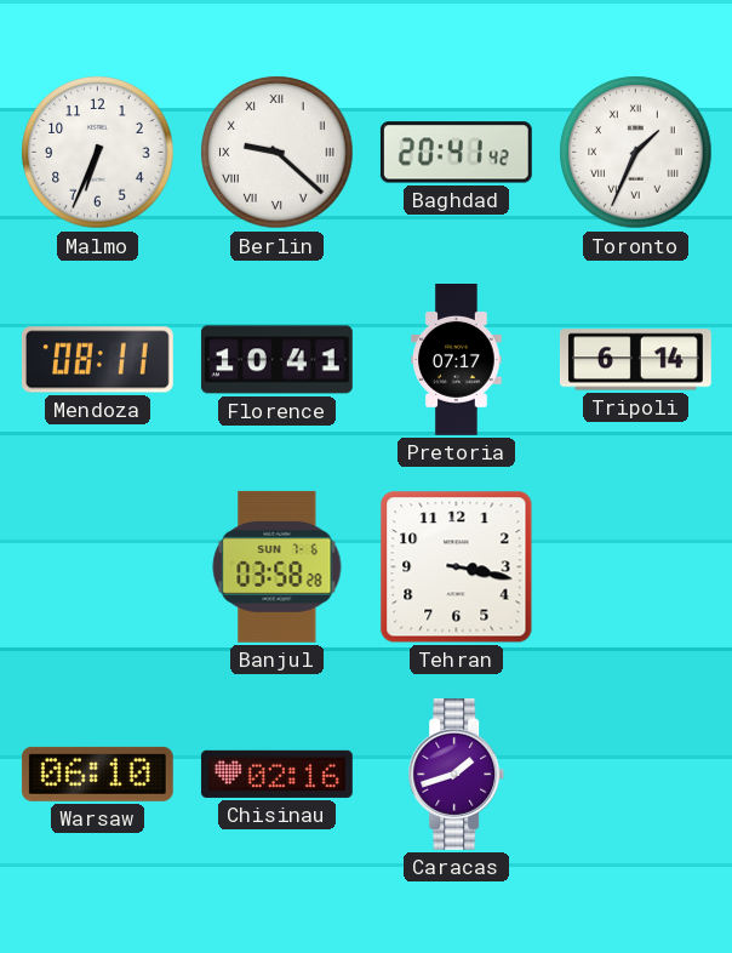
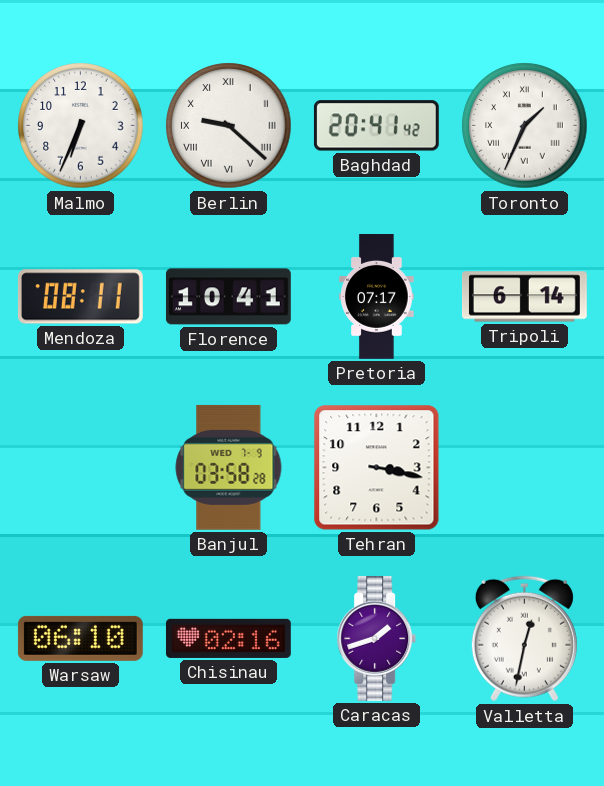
Banjul date: SUN 7-6 -> WED 7-9
Valletta: none -> 12:32
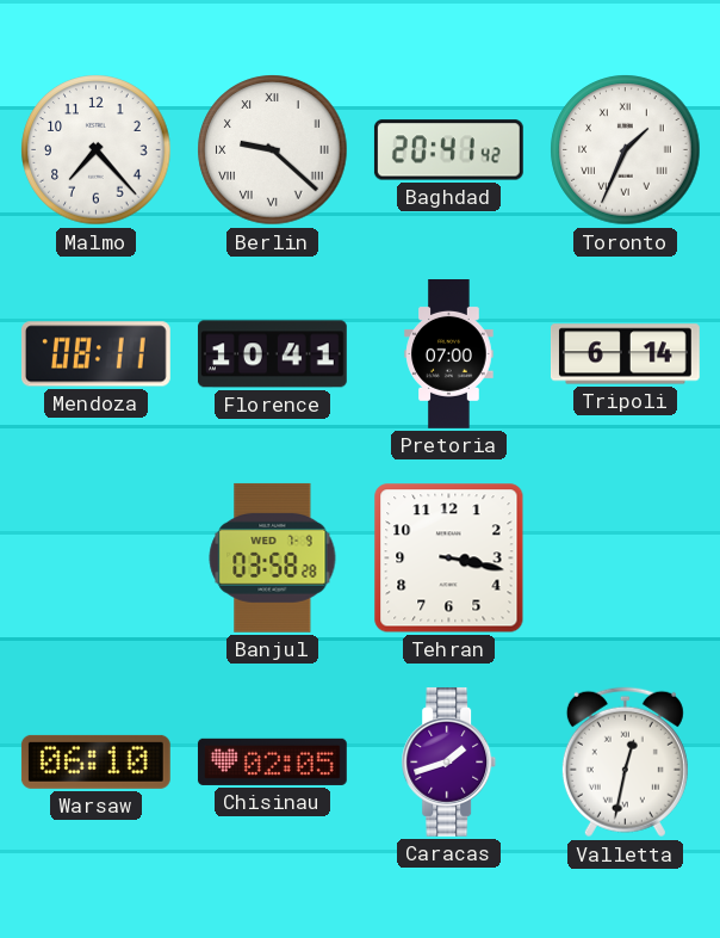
Malmo: 6:34 -> 7:23
Pretoria: 07:17 -> 07:00
Chisinau: 02:16 -> 02:05
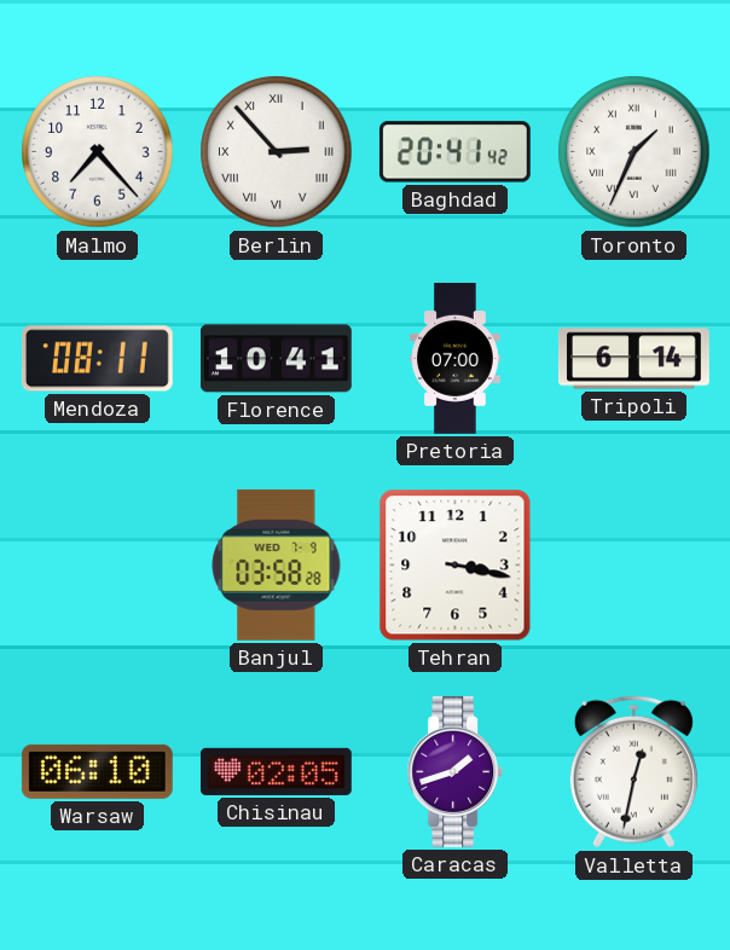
Berlin: 9:22 -> 2:53
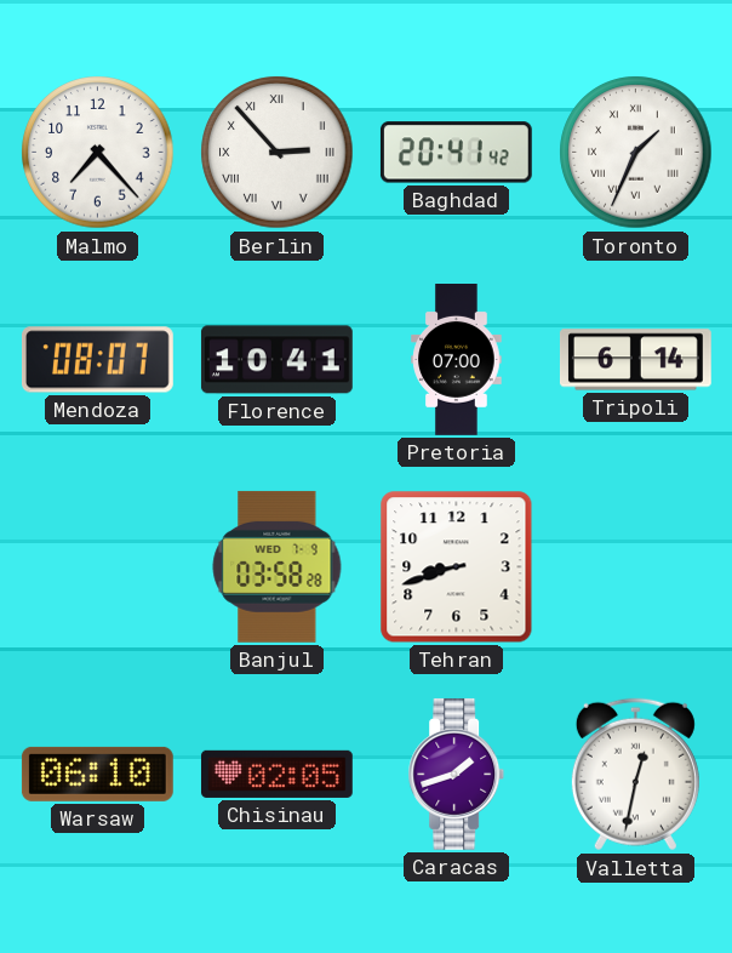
Mendoza: 08:11 -> 08:07
Tehran: 3:17 -> 8:42
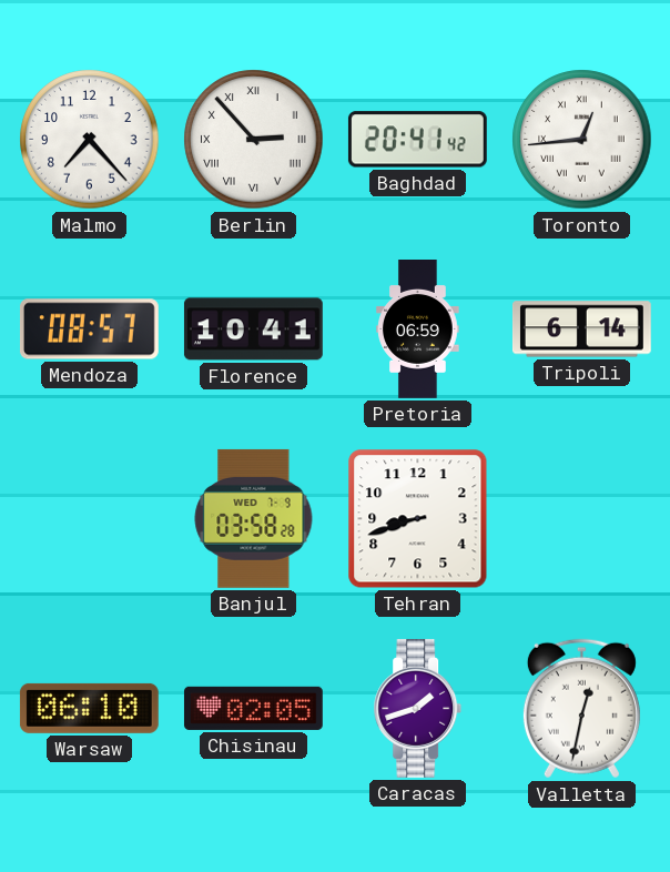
Toronto: 1:34 -> 12:44
Mendoza: 08:07 -> 08:57
Pretoria: 07:00 -> 06:59
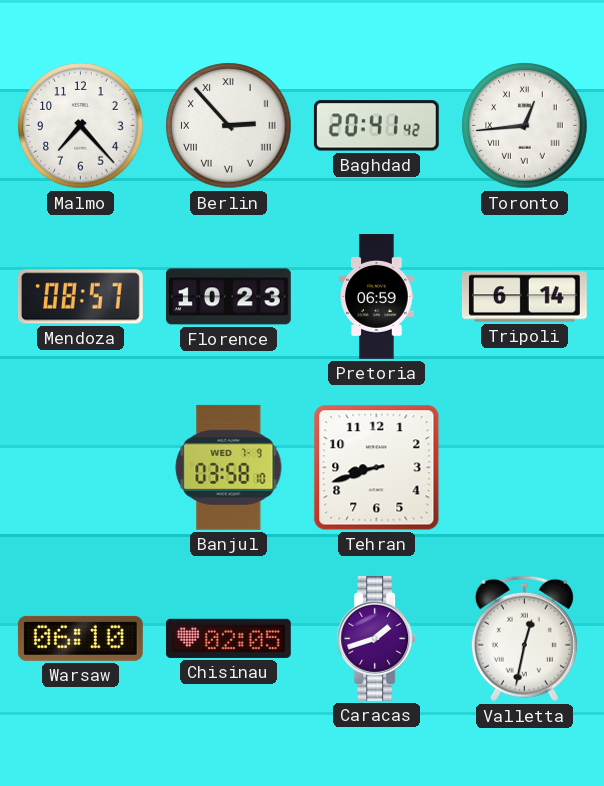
Florence: 10:41 -> 10:23
Banjul: 03:58:28 -> 03:58:10
